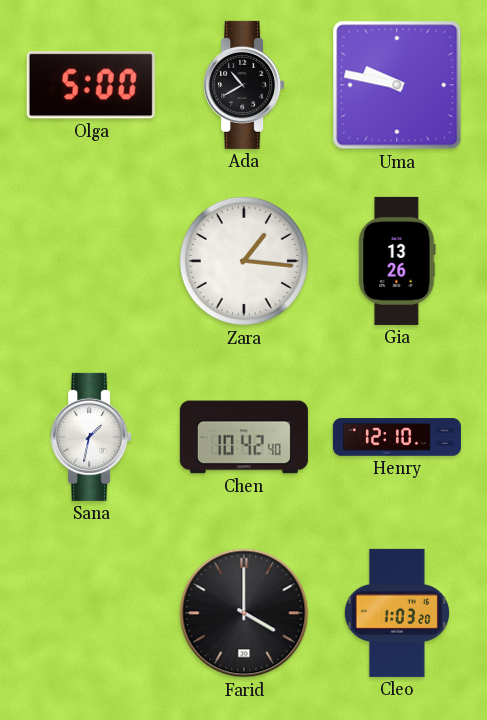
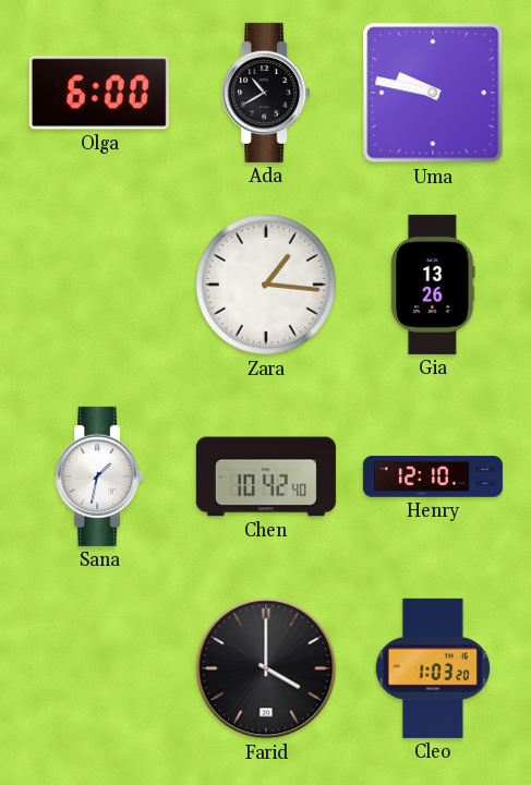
Olga: 5:00 -> 6:00
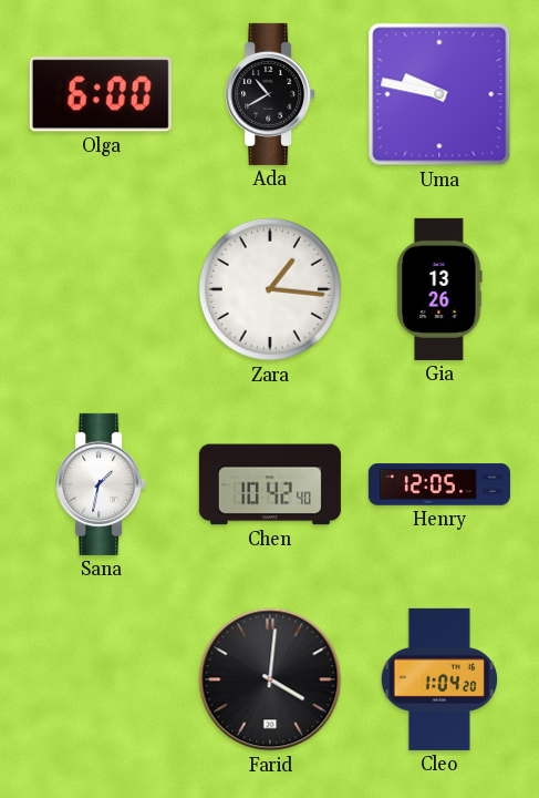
Henry: 12:10 -> 12:05
Farid: 4:00 -> 4:01
Cleo: 1:03 -> 1:04
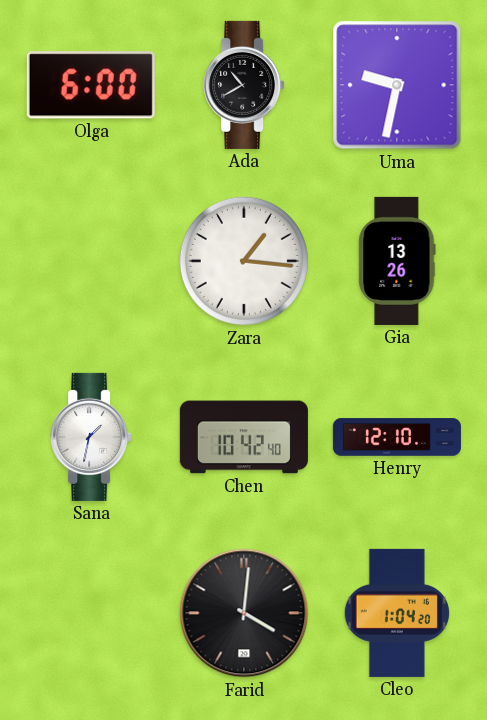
Uma: 9:47 -> 9:32
Henry: 12:05 -> 12:10
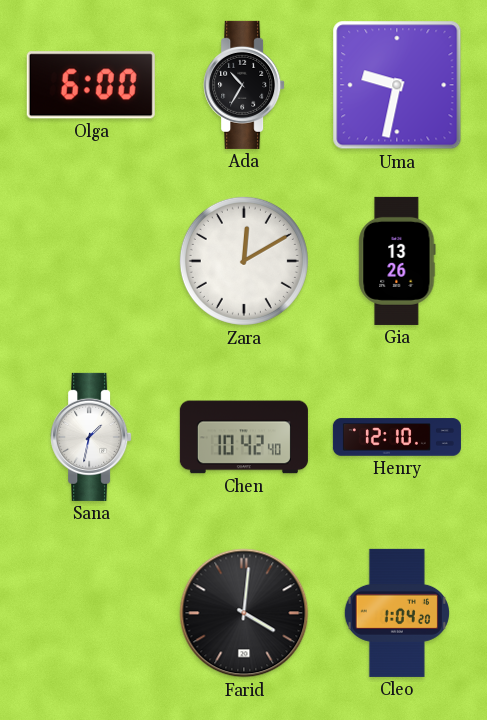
Ada: 10:40 -> 10:35
Zara: 1:16 -> 12:10
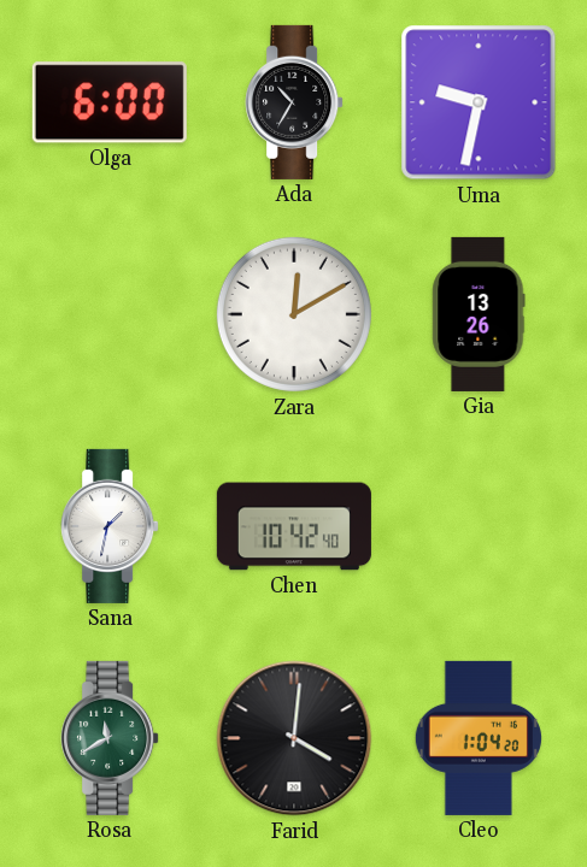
Henry: 12:10 -> none
Rosa: none -> 11:40
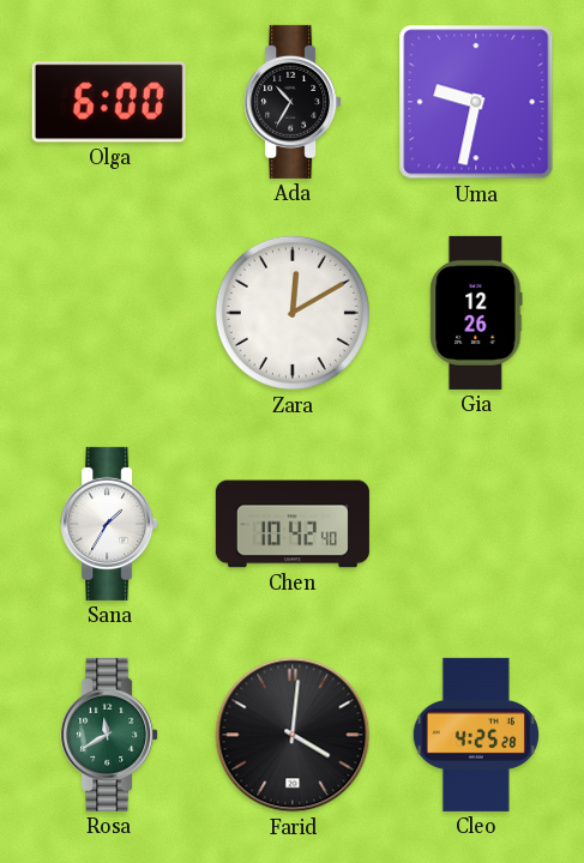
Gia: 13:26 -> 12:26
Sana: 1:32 -> 1:35
Cleo: 1:04 -> 4:25
